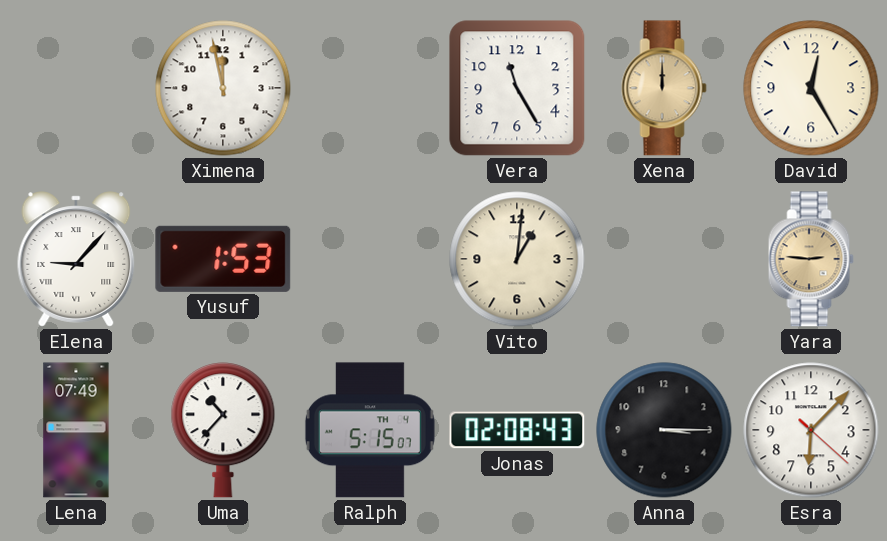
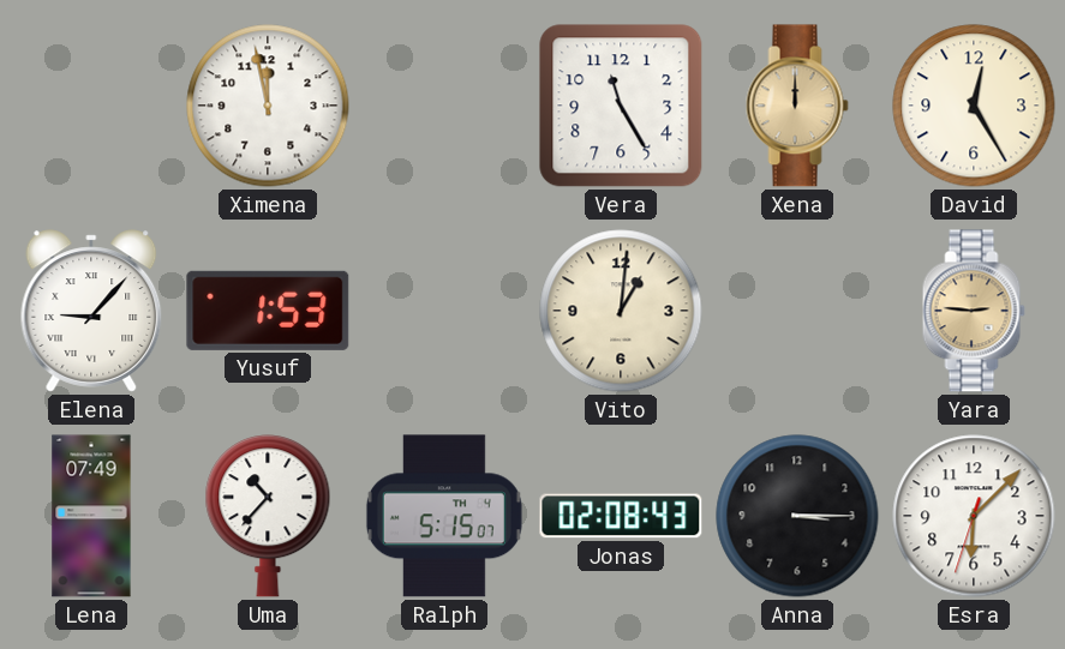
Esra: 6:07:22 -> 6:07:33
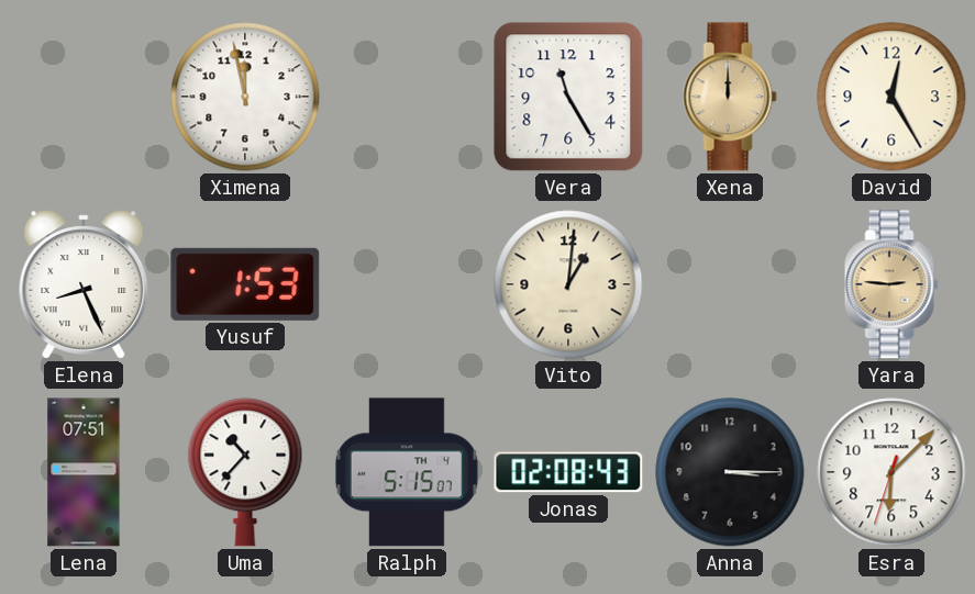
Elena: 9:07 -> 8:26
Lena: 07:49 -> 07:51
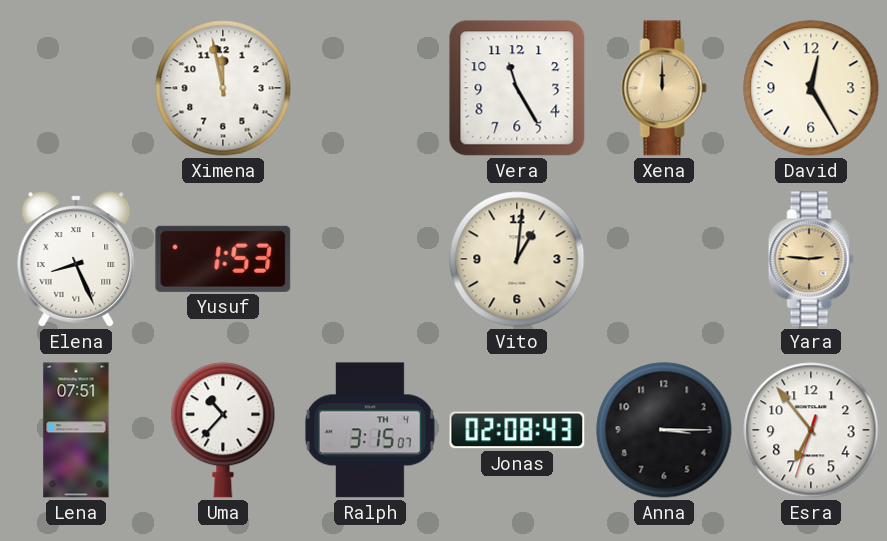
Ralph: 5:15 -> 3:15
Esra: 6:07 -> 6:53
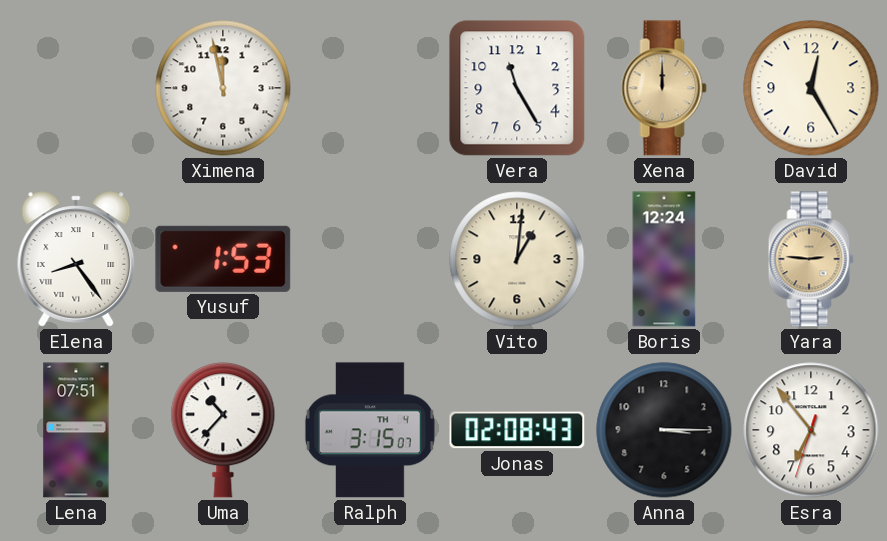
Elena: 8:26 -> 8:24
Boris: none -> 12:24
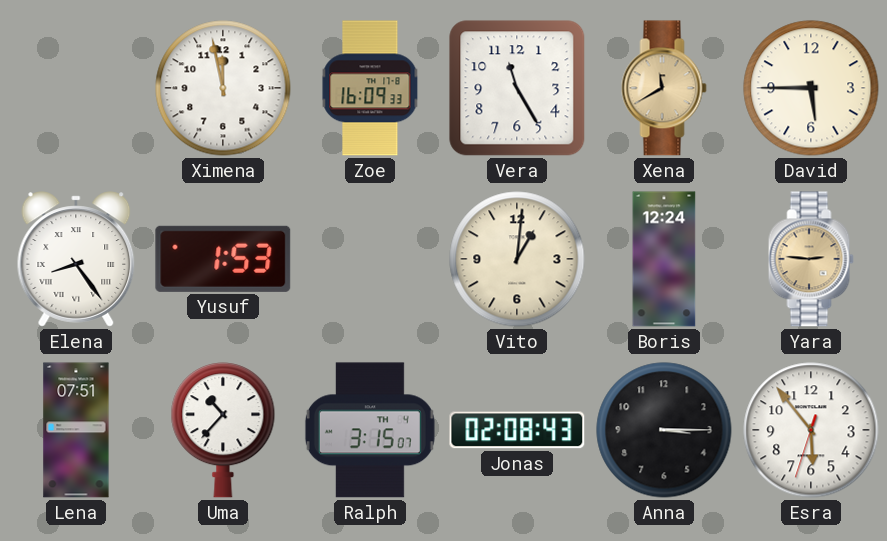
Zoe: none -> 16:09
Xena: 12:00 -> 11:40
David: 12:25 -> 5:45
Esra: 6:53 -> 5:53
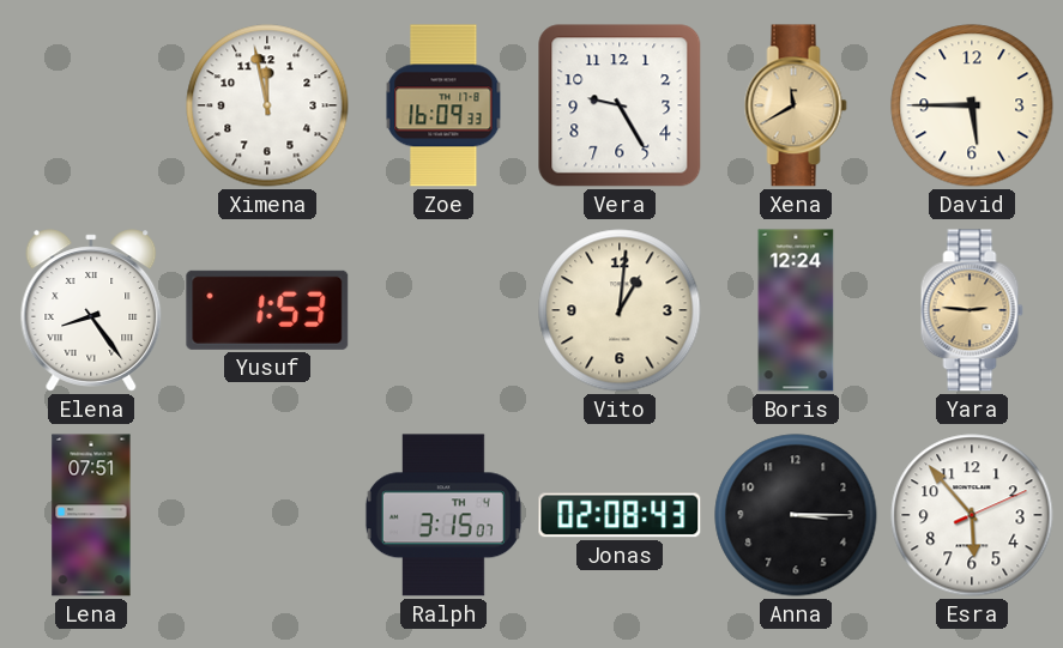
Vera: 11:25 -> 9:25
Uma: 10:37 -> none
Esra: 5:53:33 -> 5:53:11
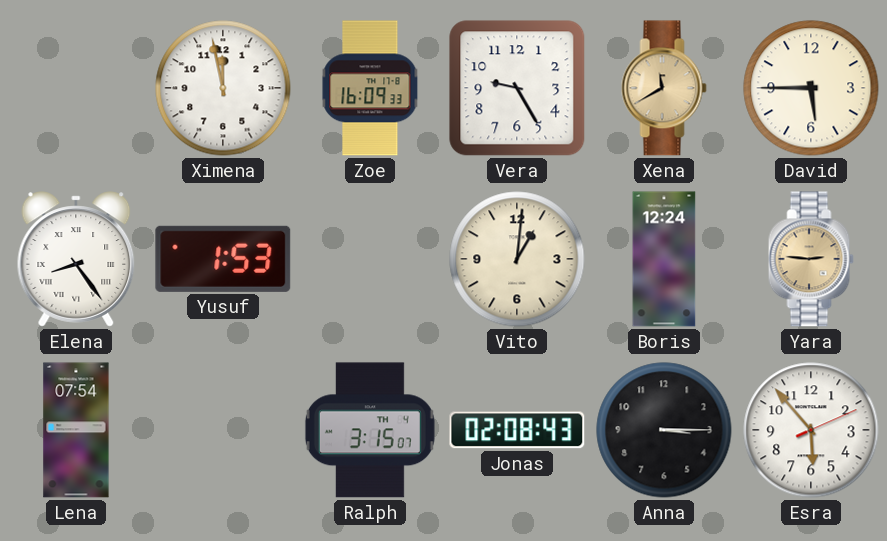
Lena: 07:51 -> 07:54
